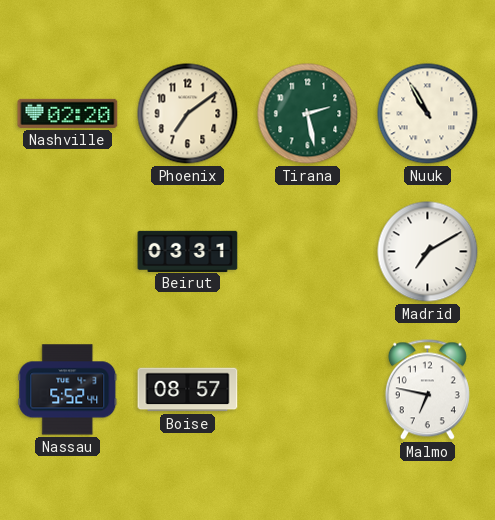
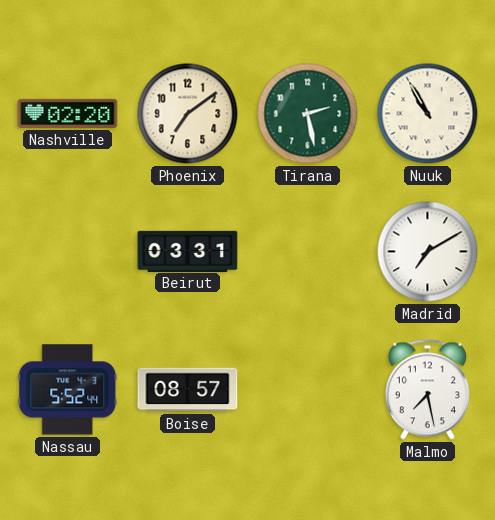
Malmo: 6:47 -> 7:28
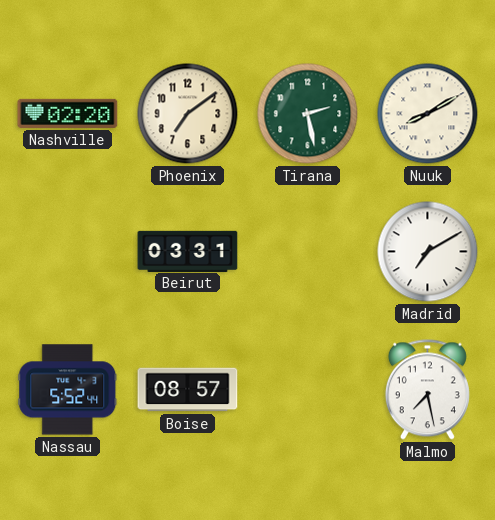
Nuuk: 10:55 -> 8:10
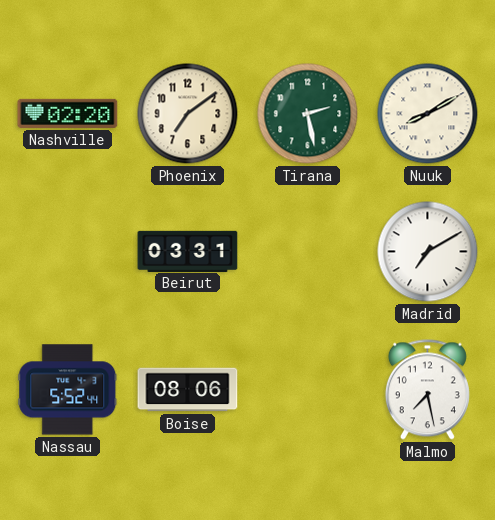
Boise: 08:57 -> 08:06
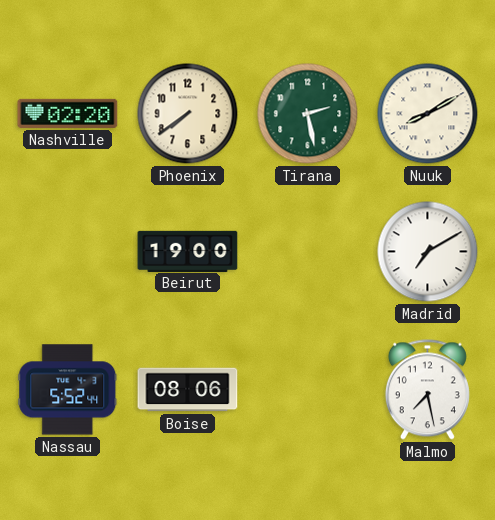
Phoenix: 7:09 -> 7:39
Beirut: 03:31 -> 19:00
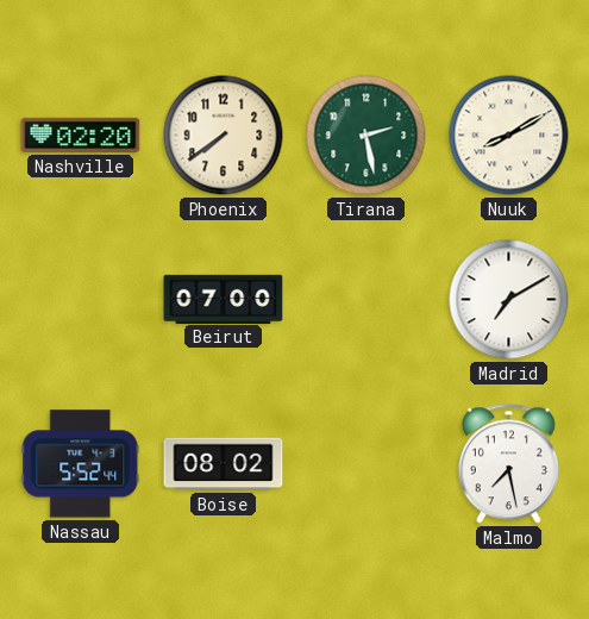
Beirut: 19:00 -> 07:00
Boise: 08:06 -> 08:02
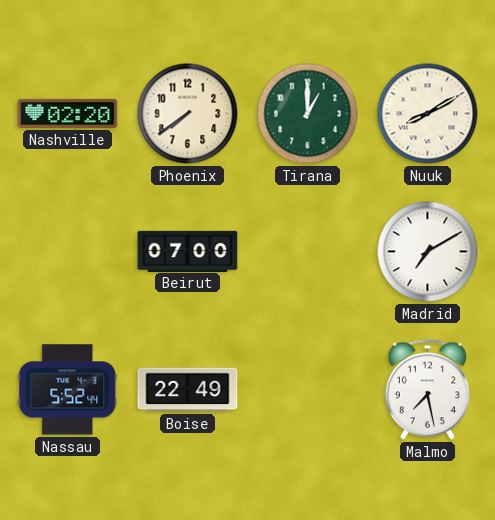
Tirana: 2:28 -> 1:00
Boise: 08:02 -> 22:49
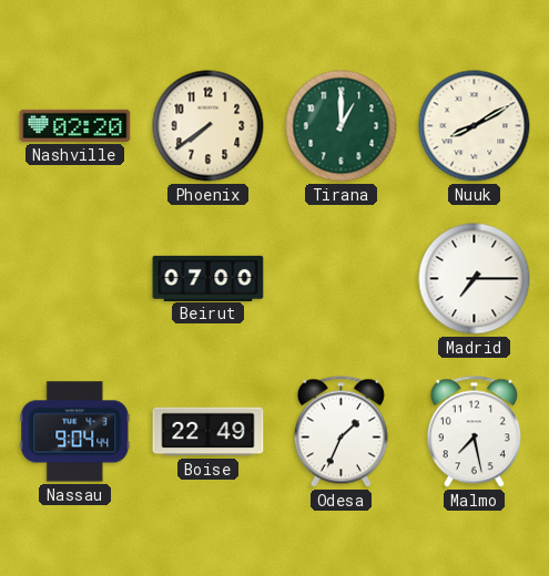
Madrid: 7:10 -> 7:15
Nassau: 5:52 -> 9:04
Odesa: none -> 1:34
